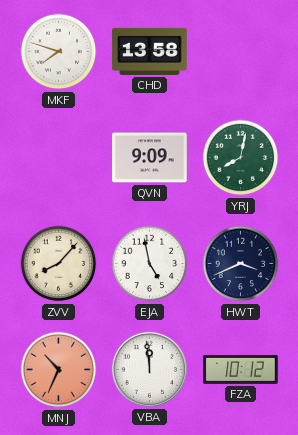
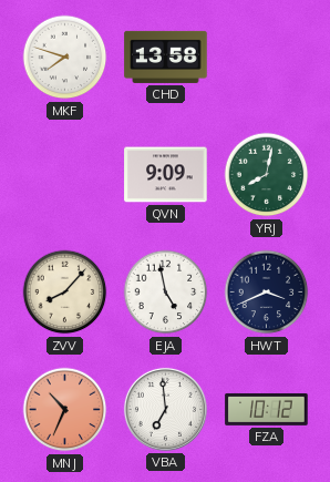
VBA: 11:59 -> 6:59
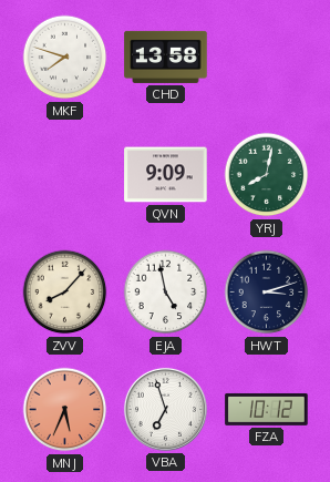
HWT: 3:41 -> 3:12
MNJ: 10:34 -> 5:34
VBA: 6:59 -> 6:57
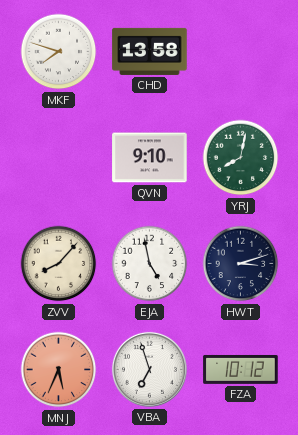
QVN: 9:09 -> 9:10
